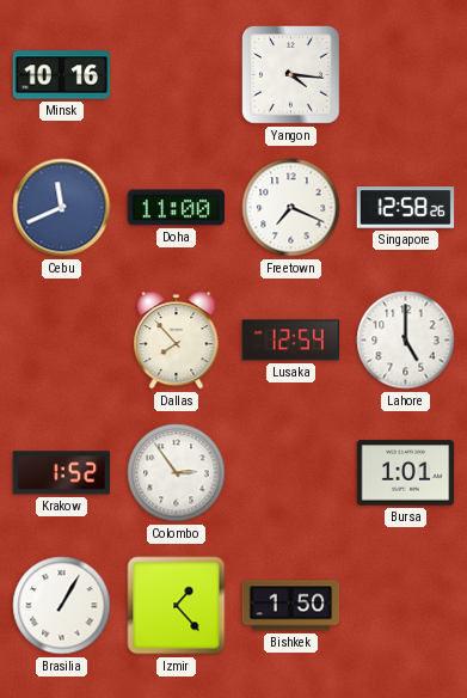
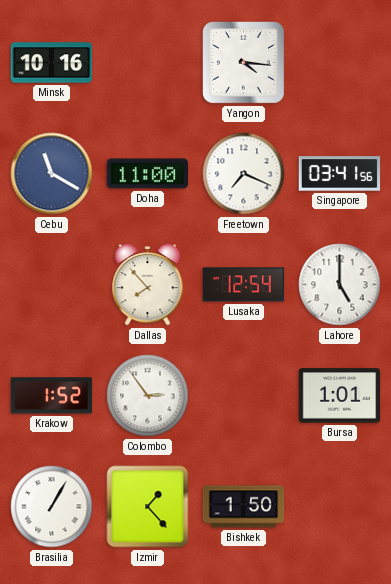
Cebu: 11:41 -> 11:20
Singapore: 12:58 -> 03:41
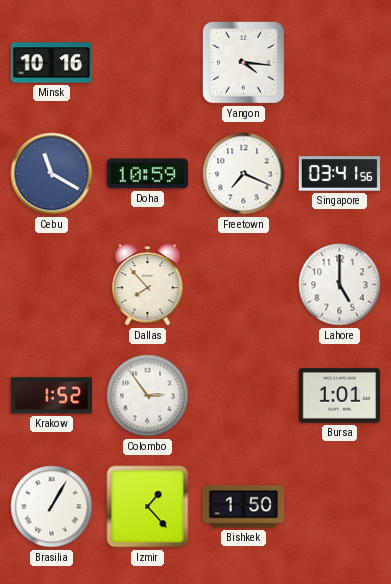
Doha: 11:00 -> 10:59
Lusaka: 12:54 -> none
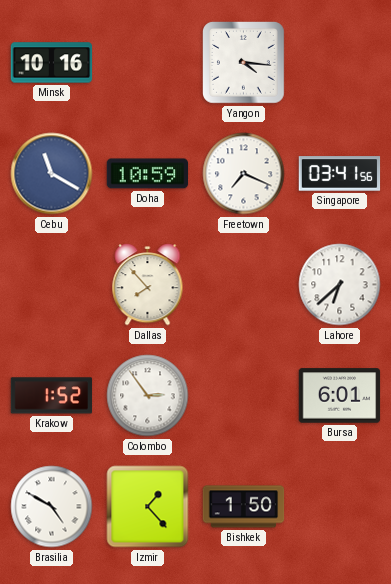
Lahore: 5:00 -> 6:38
Bursa: 1:01 -> 6:01
Brasilia: 1:05 -> 4:50
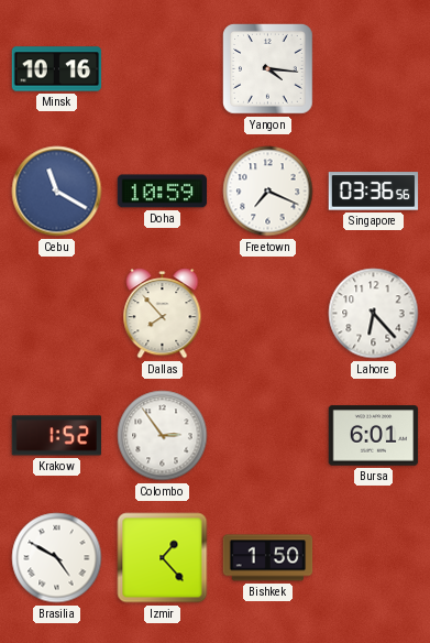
Singapore: 03:41 -> 03:36
Lahore: 6:38 -> 6:23
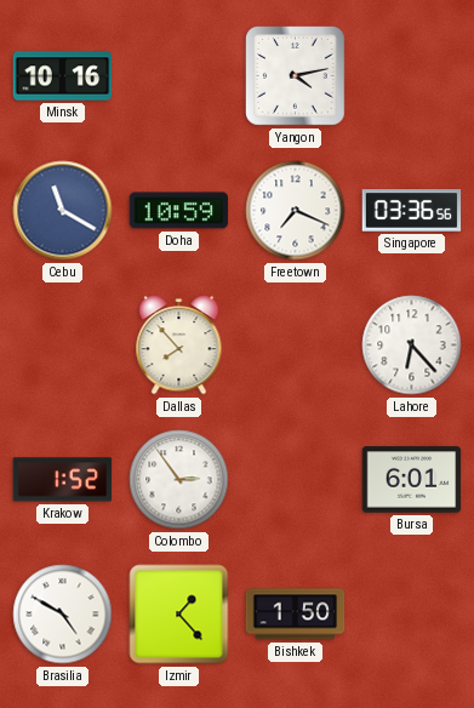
Yangon: 4:16 -> 4:13
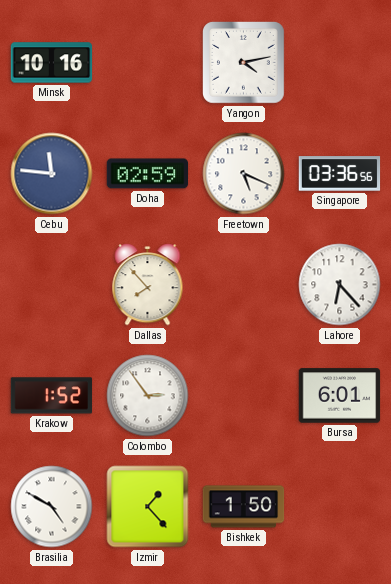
Cebu: 11:20 -> 11:46
Doha: 10:59 -> 02:59
Freetown: 7:19 -> 5:19
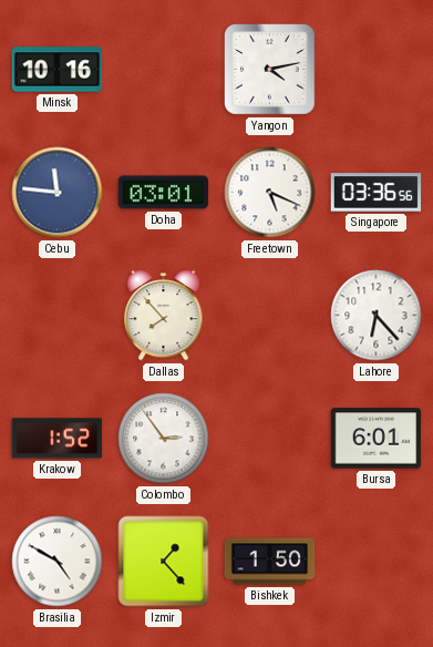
Doha: 02:59 -> 03:01
